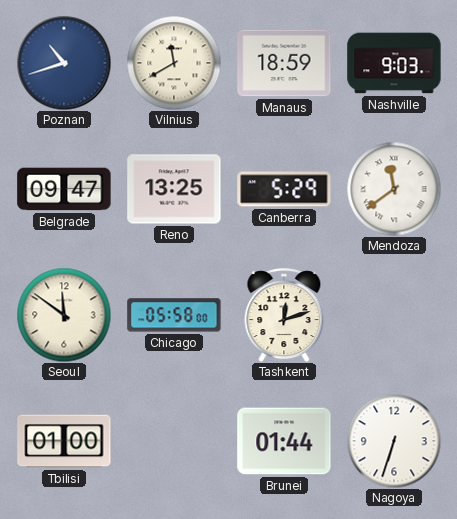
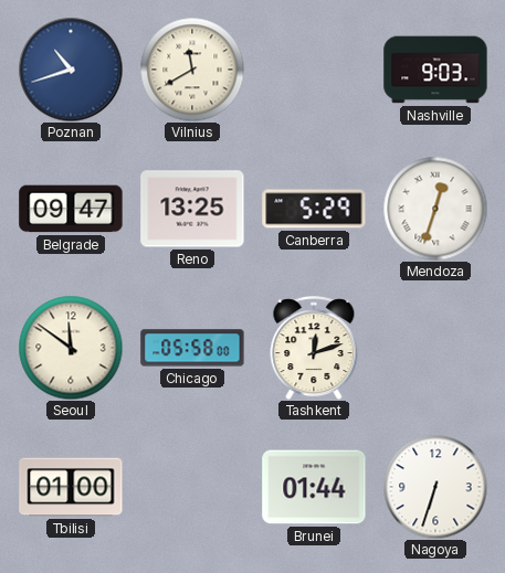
Manaus: 18:59 -> none
Mendoza: 11:39 -> 12:33
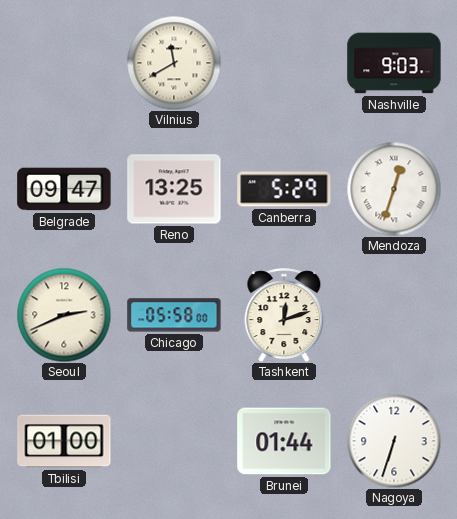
Poznan: 10:42 -> none
Seoul: 11:51 -> 2:41
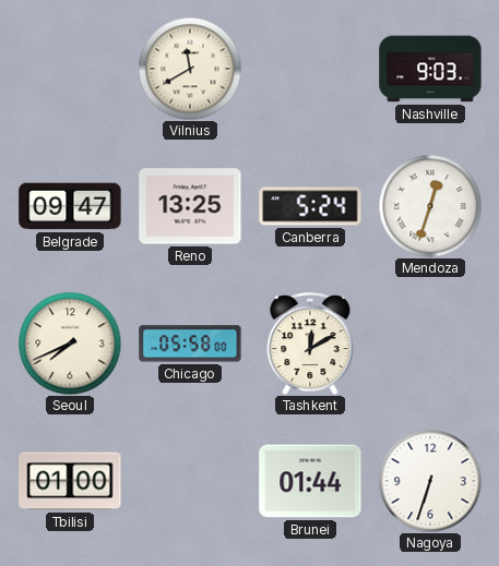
Canberra: 5:29 -> 5:24
Seoul: 2:41 -> 7:41
Tashkent: 12:12 -> 12:10
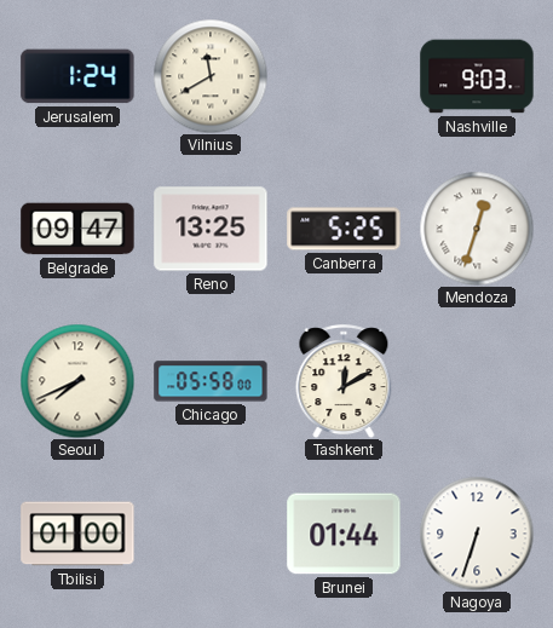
Jerusalem: none -> 1:24
Canberra: 5:24 -> 5:25
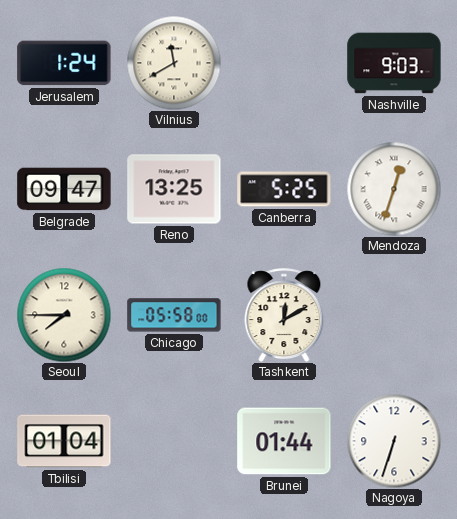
Seoul: 7:41 -> 7:45
Tbilisi: 01:00 -> 01:04
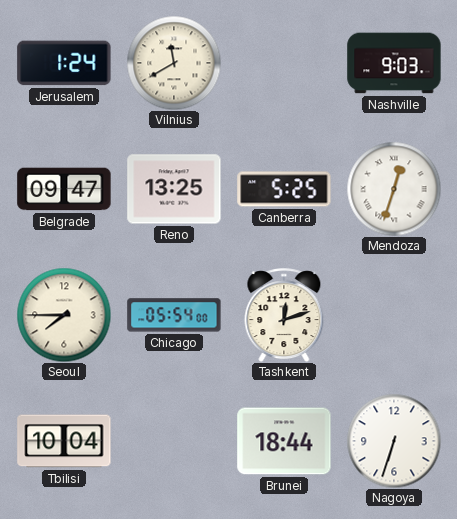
Chicago: 05:58 -> 05:54
Tashkent: 12:10 -> 12:12
Tbilisi: 01:04 -> 10:04
Brunei: 01:44 -> 18:44
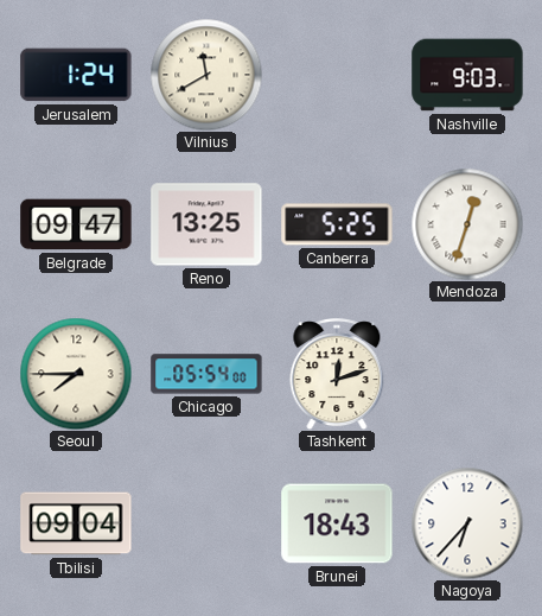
Tbilisi: 10:04 -> 09:04
Brunei: 18:44 -> 18:43
Nagoya: 6:33 -> 6:37
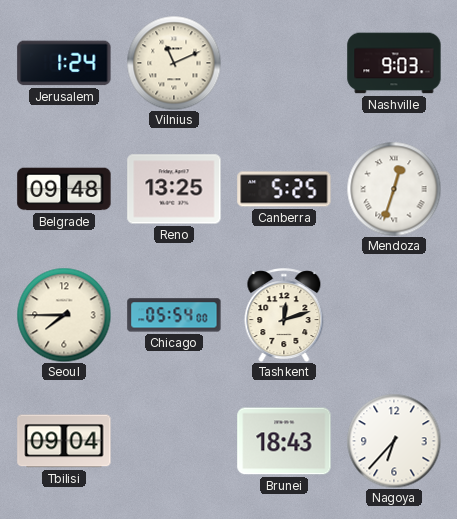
Vilnius: 11:40 -> 11:11
Belgrade: 09:47 -> 09:48
